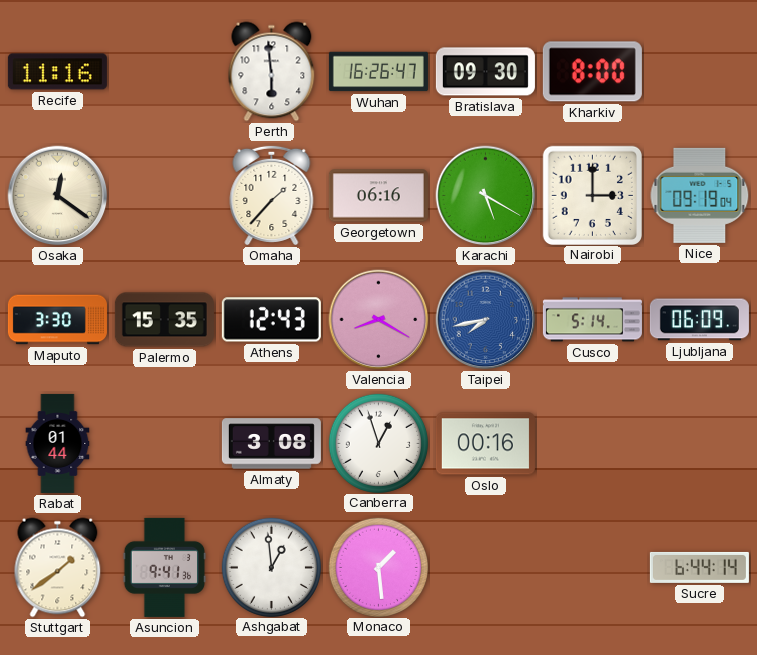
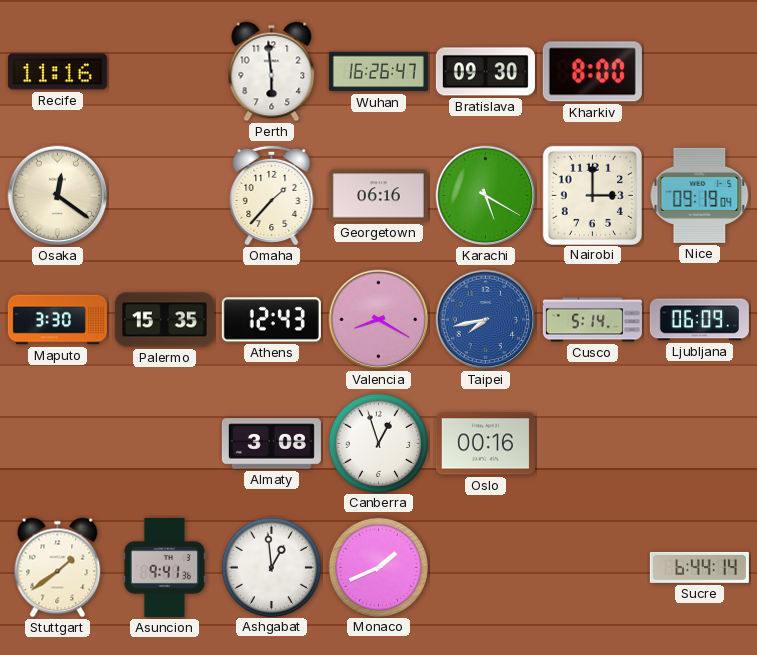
Rabat: 01:44 -> none
Monaco: 1:29 -> 1:41
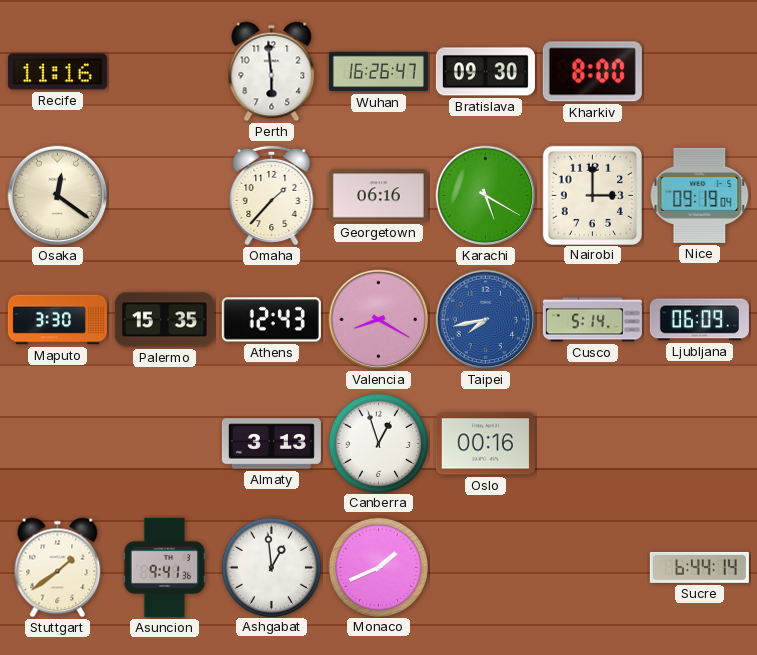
Almaty: 3:08 -> 3:13
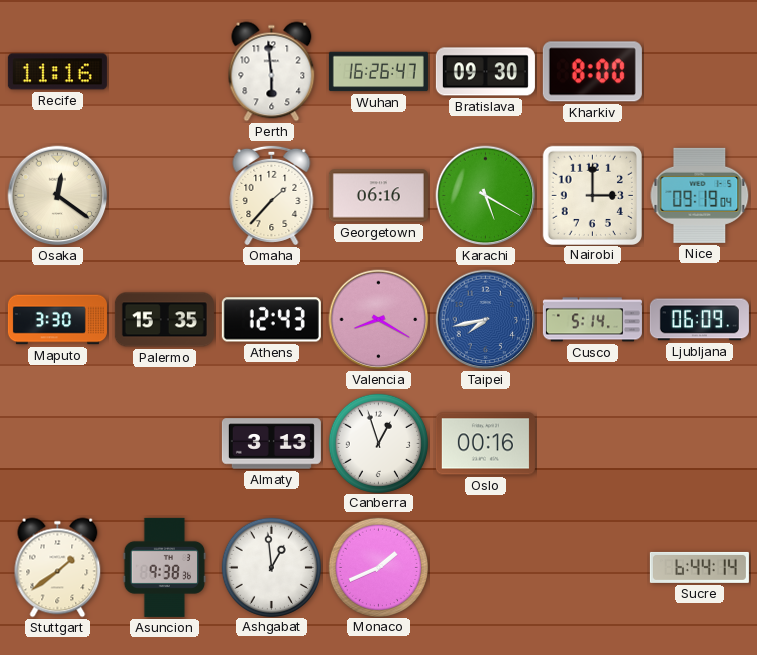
Asuncion: 9:41 -> 9:38
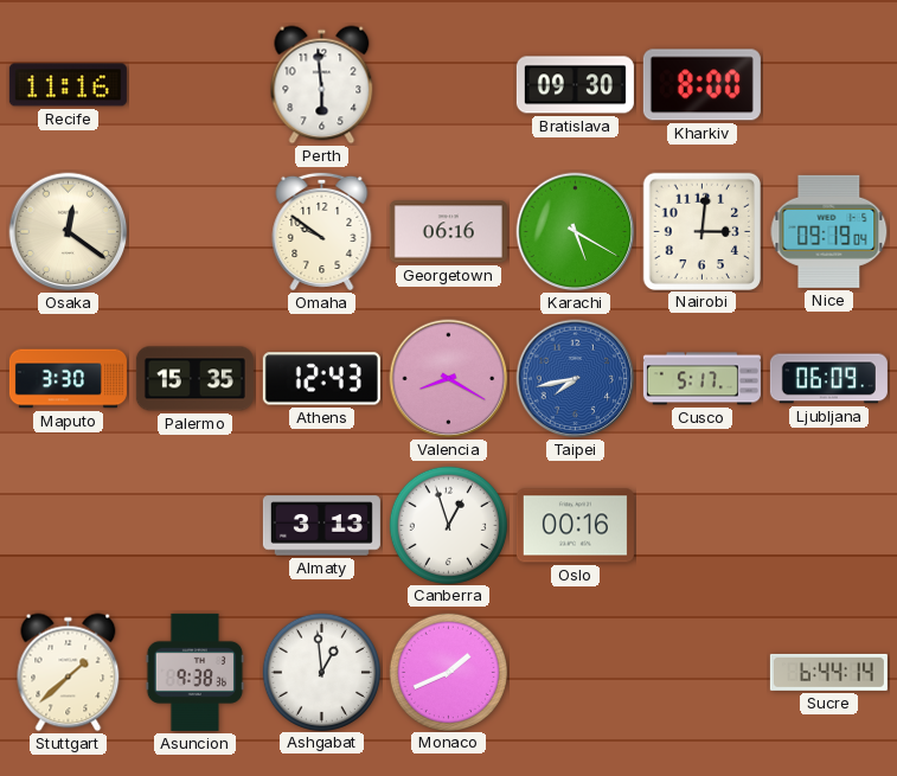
Wuhan: 16:26 -> none
Omaha: 1:37 -> 9:51
Nairobi: 3:00 -> 3:01
Cusco: 5:14 -> 5:17
Stuttgart: 1:39 -> 1:38
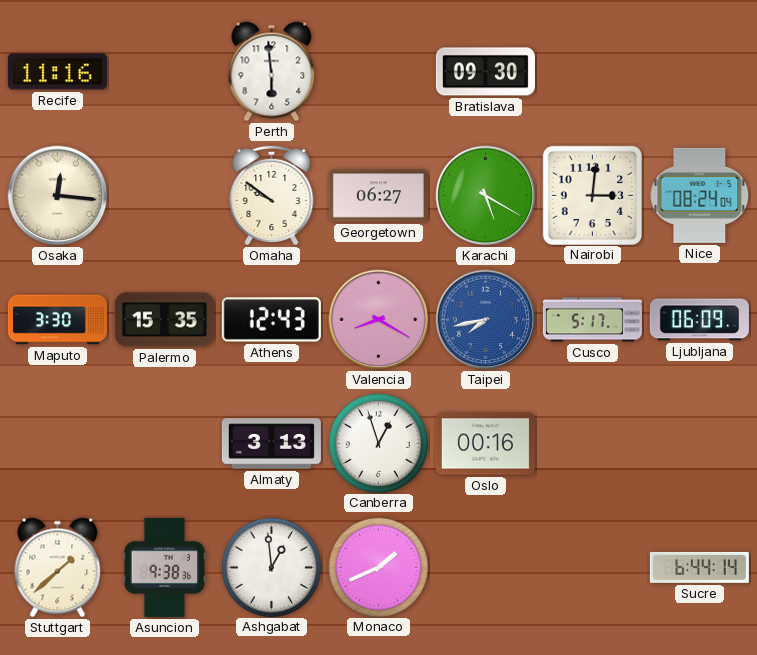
Kharkiv: 8:00 -> none
Osaka: 12:21 -> 12:16
Georgetown: 06:16 -> 06:27
Nice: 09:19 -> 08:24
